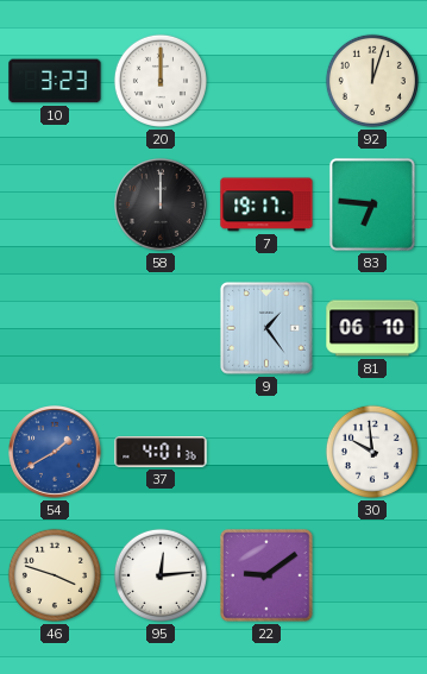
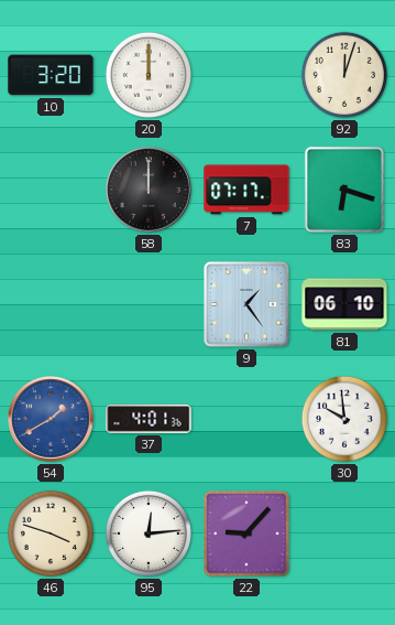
10: 3:23 -> 3:20
7: 19:17 -> 07:17
83: 6:46 -> 6:18
22: 9:09 -> 9:07
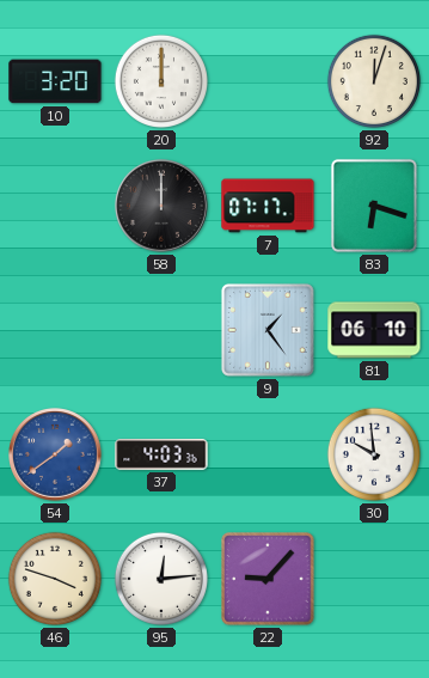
54: 1:40 -> 1:39
37: 4:01 -> 4:03
